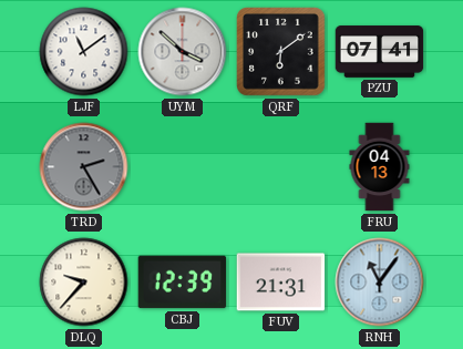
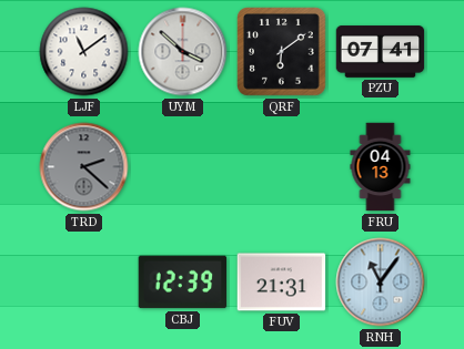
TRD: 2:25 -> 2:22
DLQ: 9:37 -> none
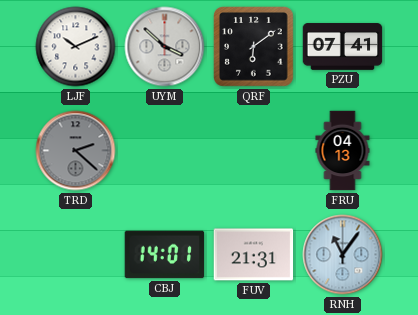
LJF: 11:09 -> 10:11
CBJ: 12:39 -> 14:01
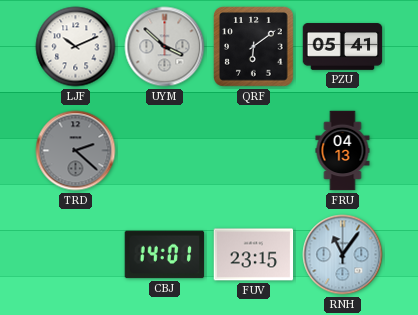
PZU: 07:41 -> 05:41
FUV: 21:31 -> 23:15
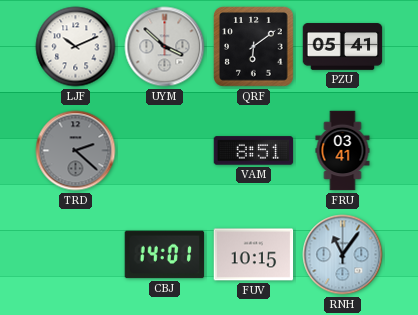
VAM: none -> 8:51
FRU: 04:13 -> 03:41
FUV: 23:15 -> 10:15
